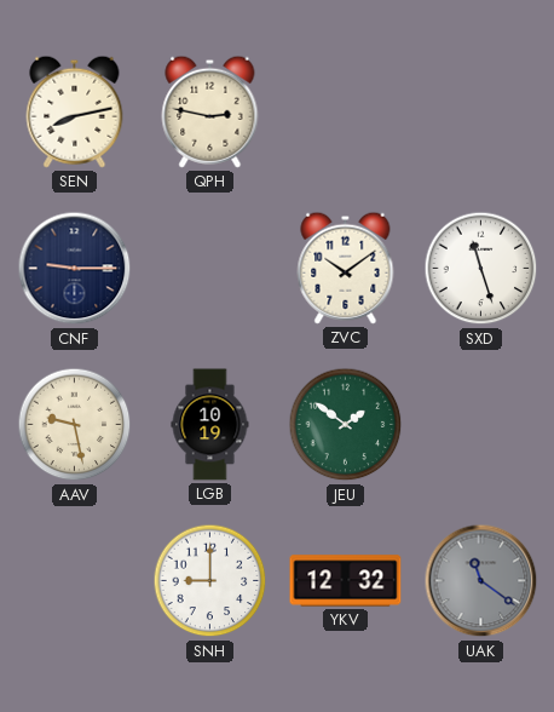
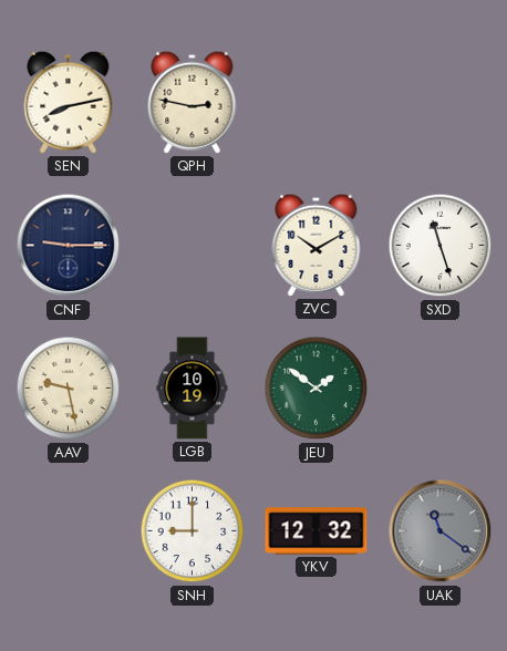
ZVC: 10:09 -> 10:10
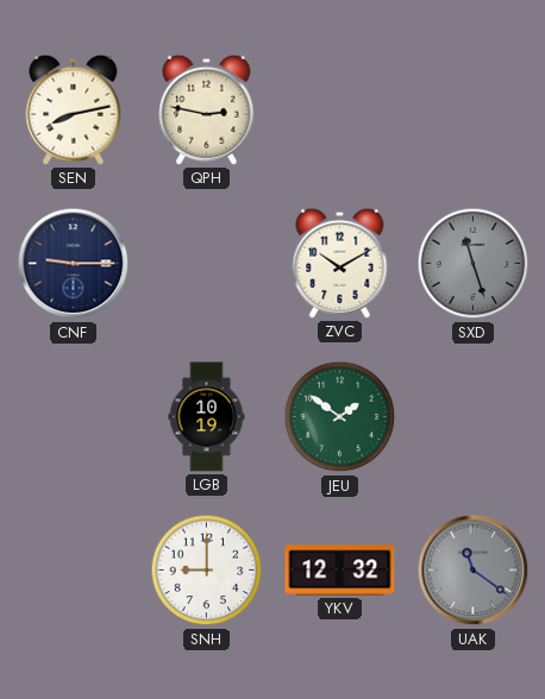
SXD dial: white -> grey
AAV: 9:28 -> none
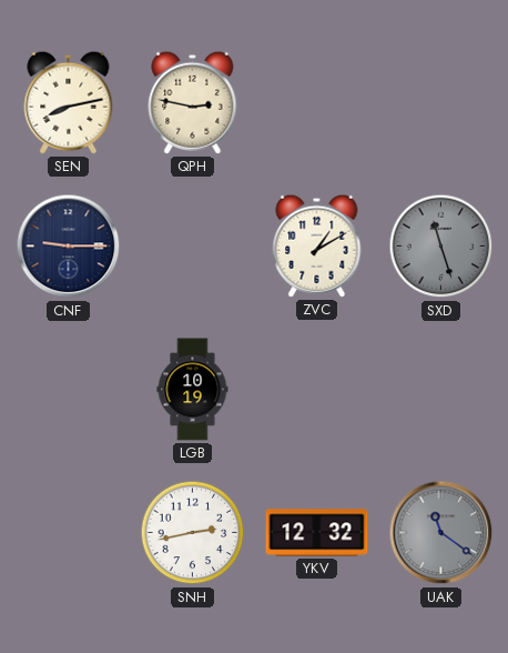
ZVC: 10:10 -> 1:10
JEU: 1:51 -> none
SNH: 9:00 -> 2:43
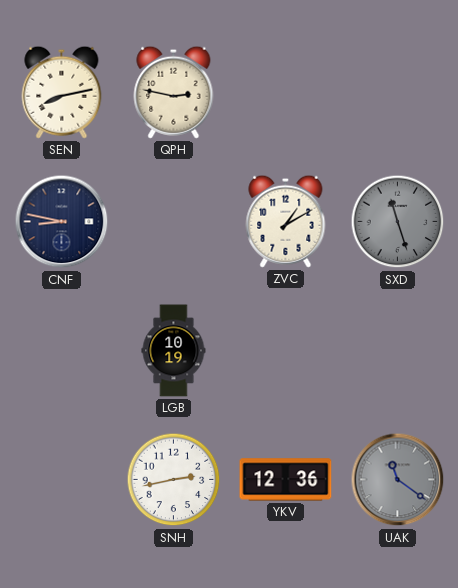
CNF: 9:15 -> 8:47
YKV: 12:32 -> 12:36
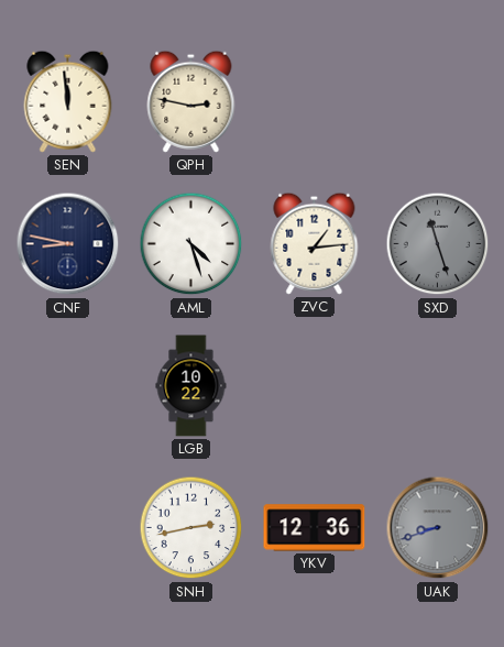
SEN: 8:13 -> 11:59
AML: none -> 4:27
ZVC: 1:10 -> 1:14
LGB: 10:19 -> 10:22
UAK: 11:21 -> 8:42
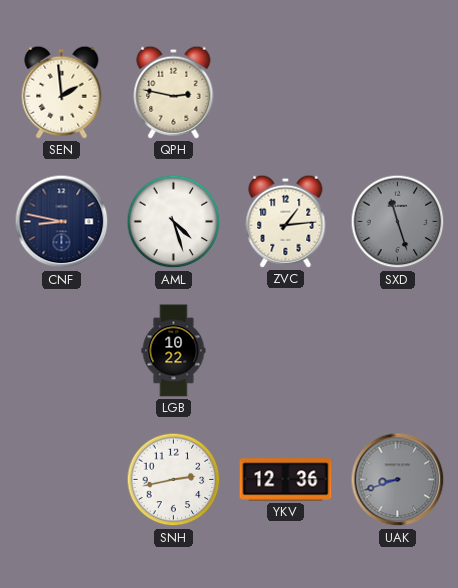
SEN: 11:59 -> 1:59
